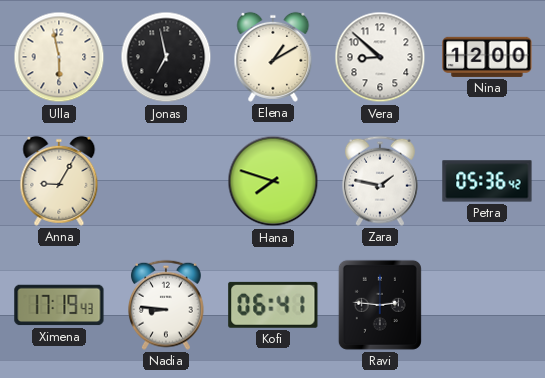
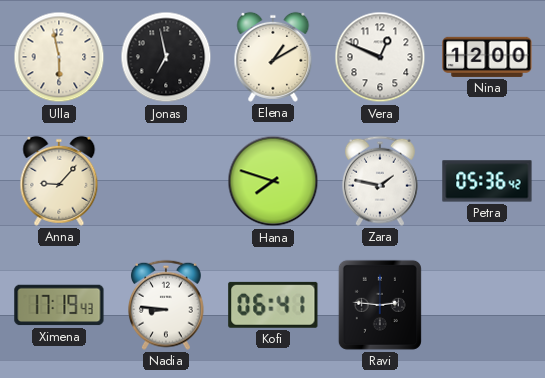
Vera: 8:52 -> 12:49
Anna: 9:05 -> 9:07
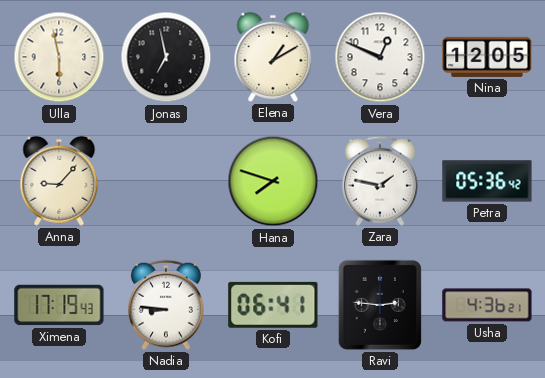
Nina: 12:00 -> 12:05
Usha: none -> 4:36
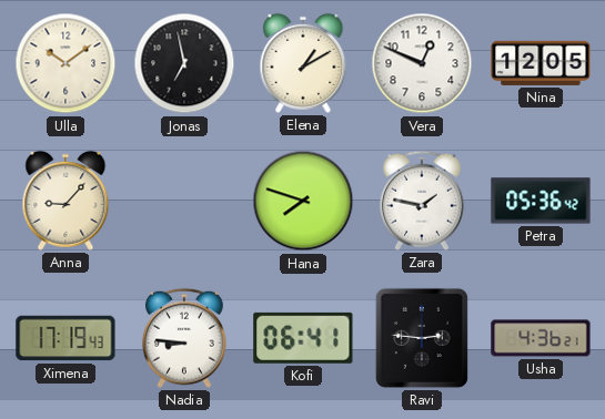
Ulla: 5:58 -> 10:09
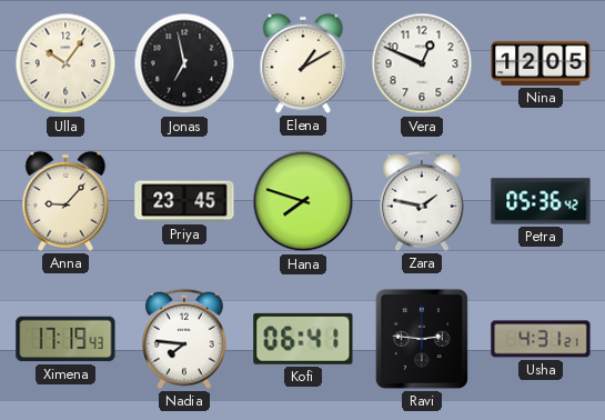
Ulla: 10:09 -> 10:06
Priya: none -> 23:45
Nadia: 8:46 -> 7:46
Usha: 4:36 -> 4:31
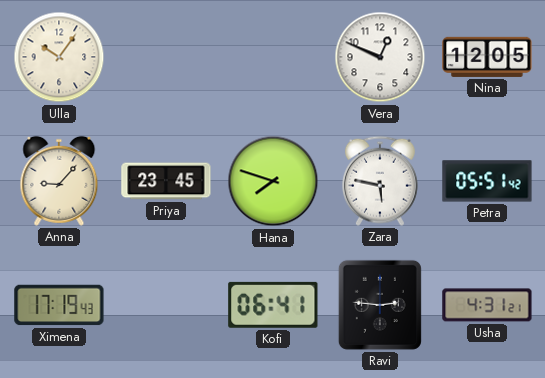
Jonas: 6:58 -> none
Elena: 1:10 -> none
Zara: 1:47 -> 5:47
Petra: 05:36 -> 05:51
Nadia: 7:46 -> none
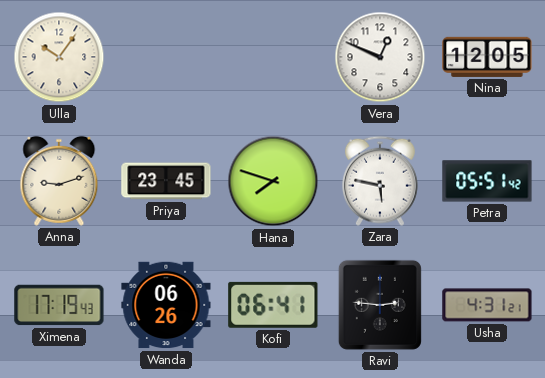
Anna: 9:07 -> 9:12
Wanda: none -> 06:26
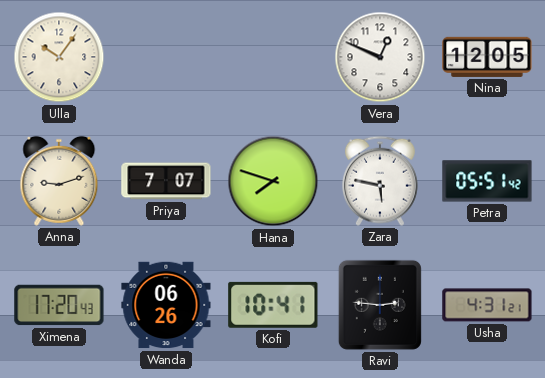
Priya: 23:45 -> 7:07
Ximena: 17:19 -> 17:20
Kofi: 06:41 -> 10:41
